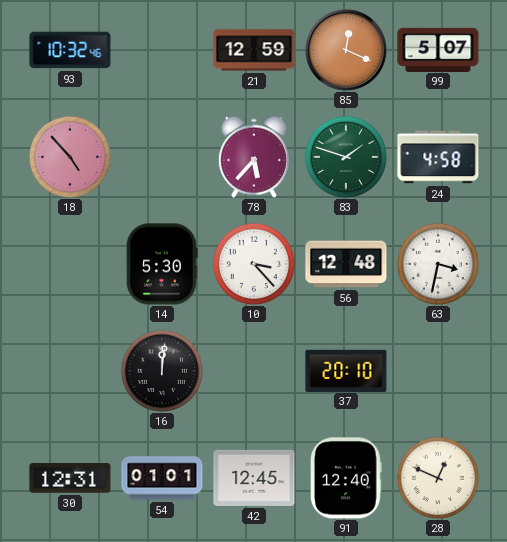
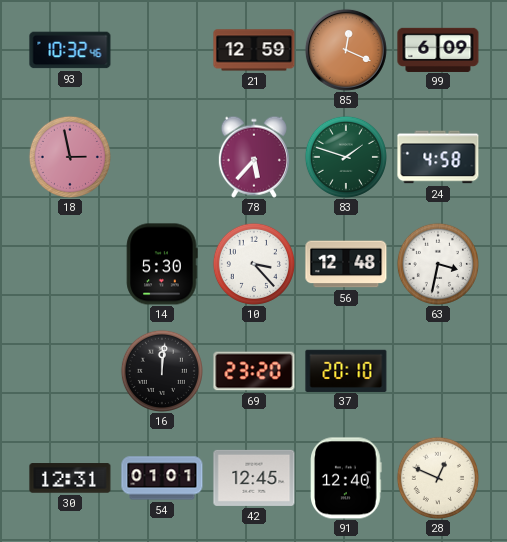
99: 5:07 -> 6:09
18: 4:53 -> 2:58
69: none -> 23:20
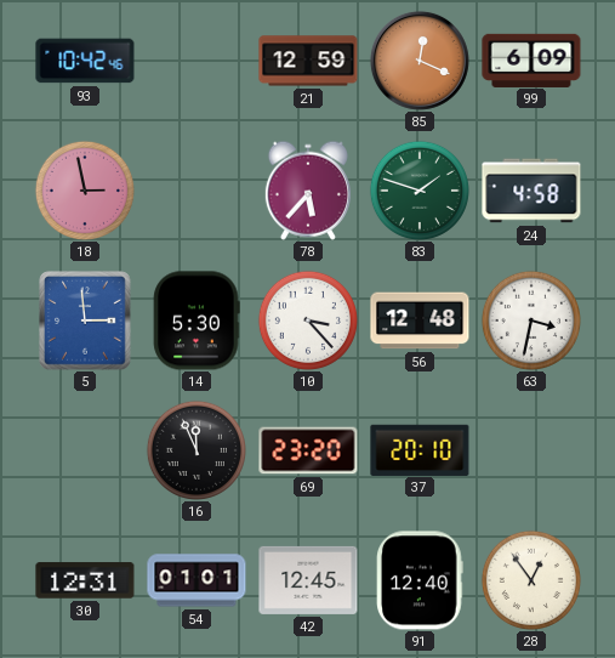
93: 10:32 -> 10:42
5: none -> 2:59
16: 12:01 -> 11:56
28: 12:49 -> 12:54
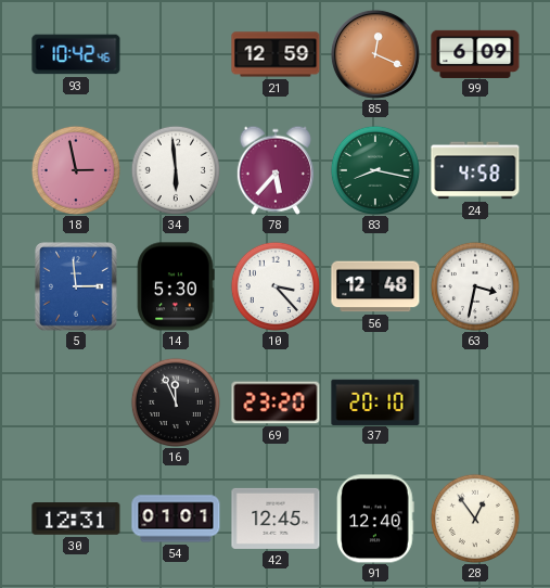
34: none -> 5:59
83: 1:48 -> 8:17
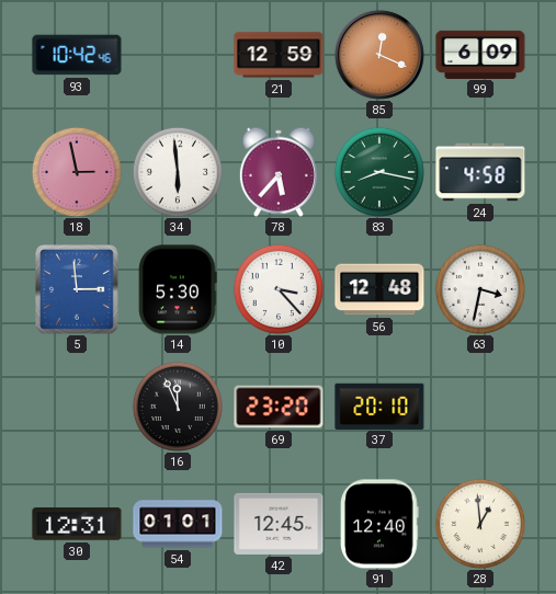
28: 12:54 -> 12:59
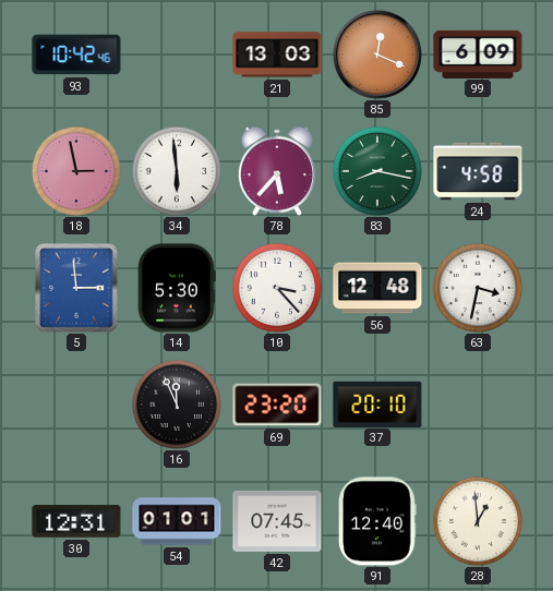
21: 12:59 -> 13:03
42: 12:45 -> 07:45
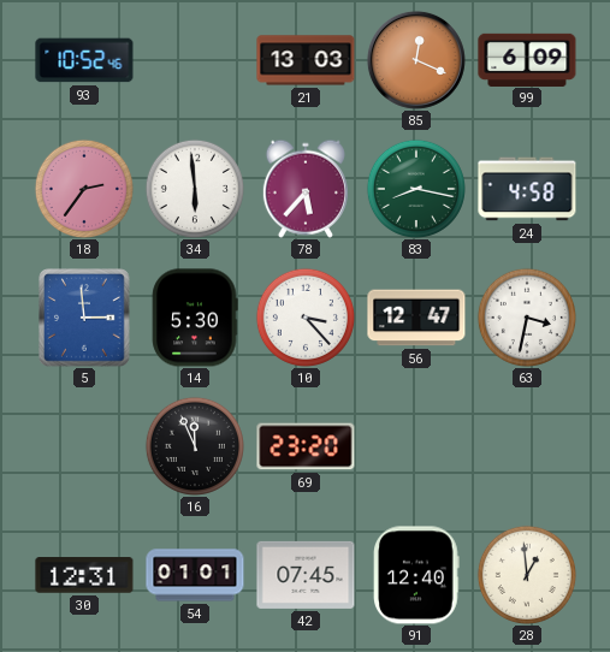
93: 10:42 -> 10:52
18: 2:58 -> 2:36
56: 12:48 -> 12:47
37: 20:10 -> none
